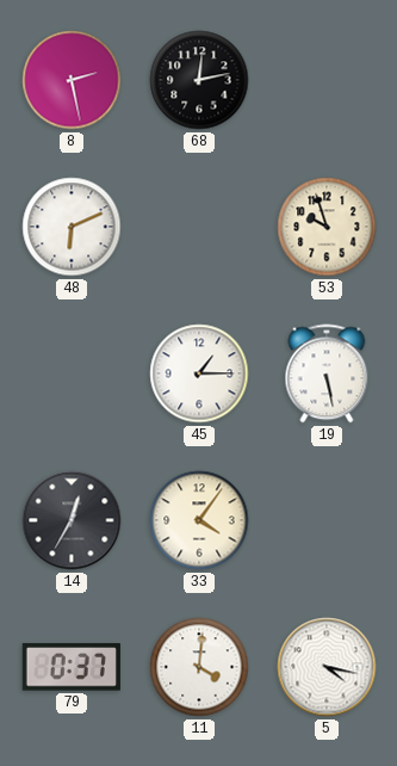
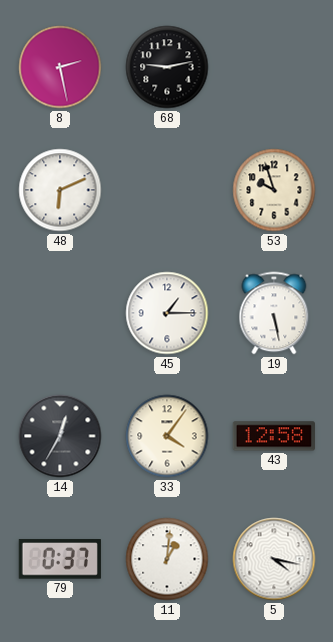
68: 12:13 -> 9:13
43: none -> 12:58
11: 4:01 -> 1:01
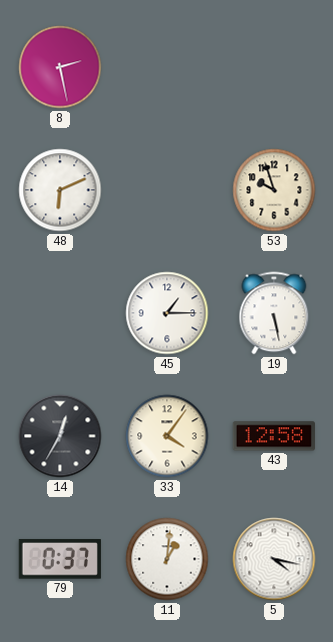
68: 9:13 -> none
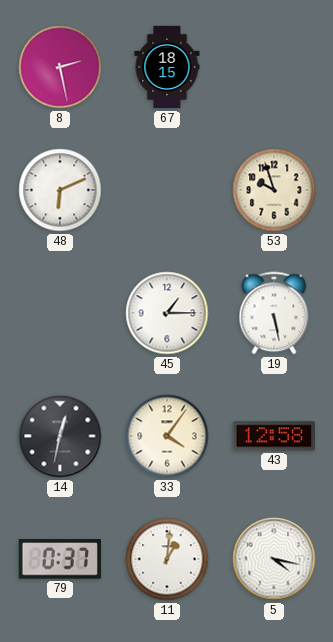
67: none -> 18:15
14: 12:35 -> 12:32
